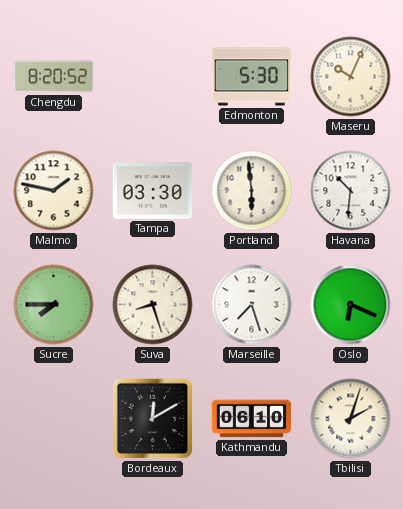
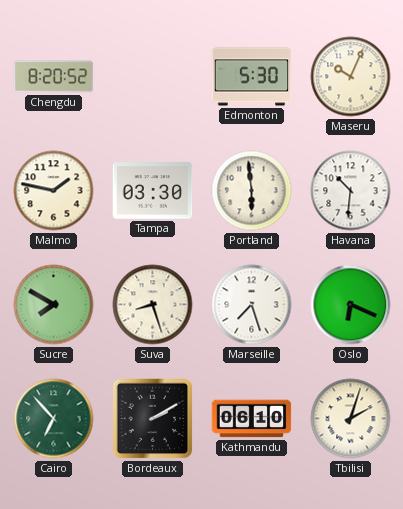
Sucre: 7:45 -> 7:50
Cairo: none -> 6:53
Bordeaux: 12:10 -> 2:10
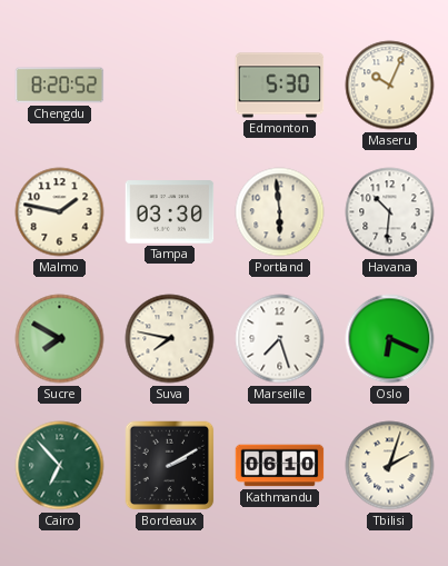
Suva: 8:27 -> 7:47
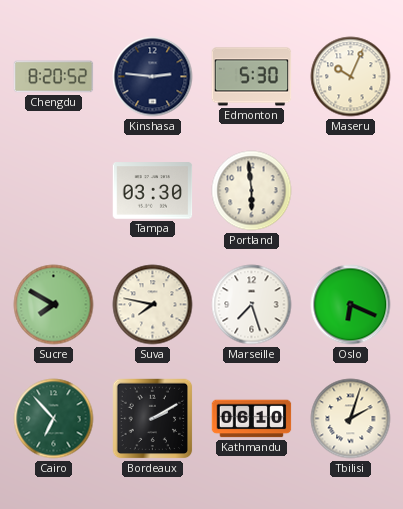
Kinshasa: none -> 2:46
Malmo: 1:47 -> none
Havana: 10:31 -> none
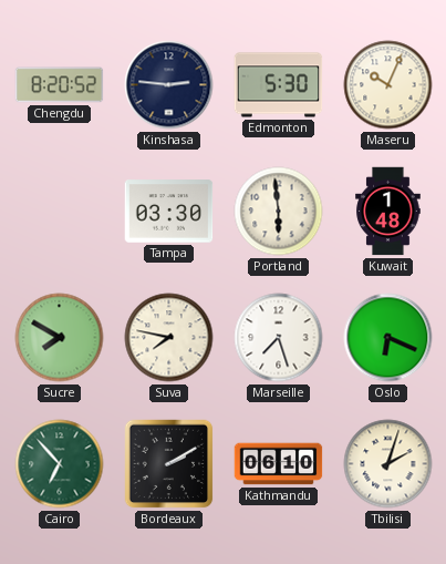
Kuwait: none -> 1:48
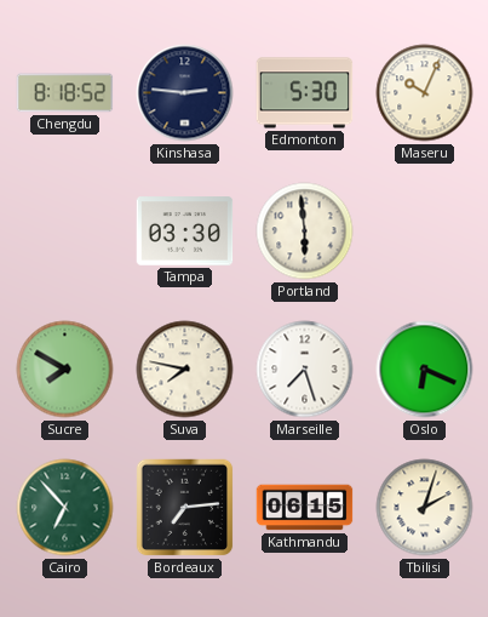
Chengdu: 8:20 -> 8:18
Kuwait: 1:48 -> none
Bordeaux: 2:10 -> 7:14
Kathmandu: 06:10 -> 06:15
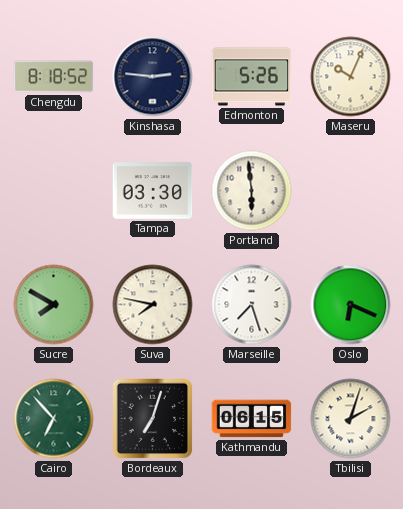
Edmonton: 5:30 -> 5:26
Bordeaux: 7:14 -> 7:03
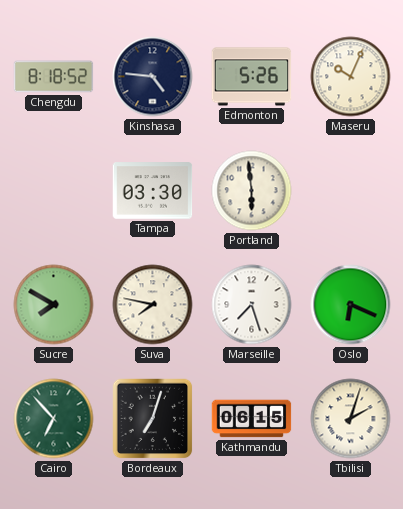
Kinshasa: 2:46 -> 4:46
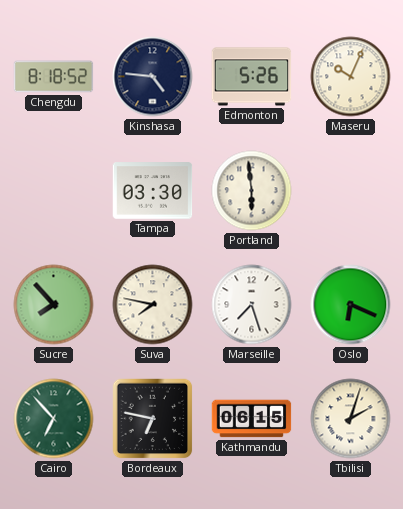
Sucre: 7:50 -> 7:53
Bordeaux: 7:03 -> 6:47
